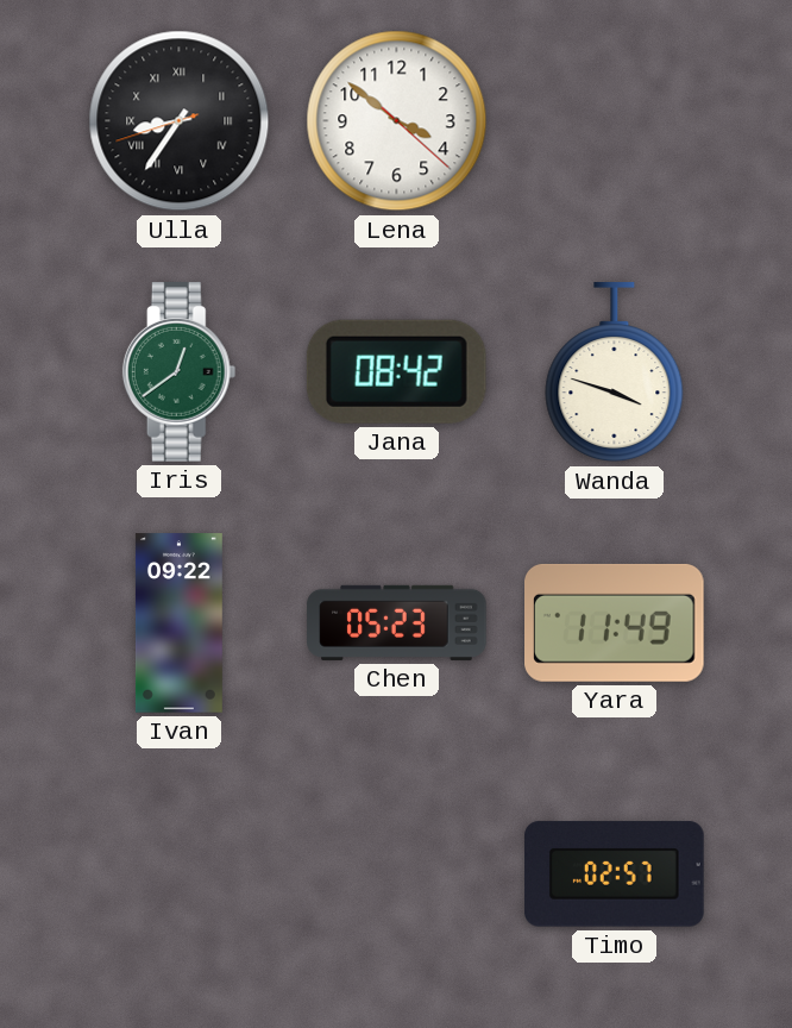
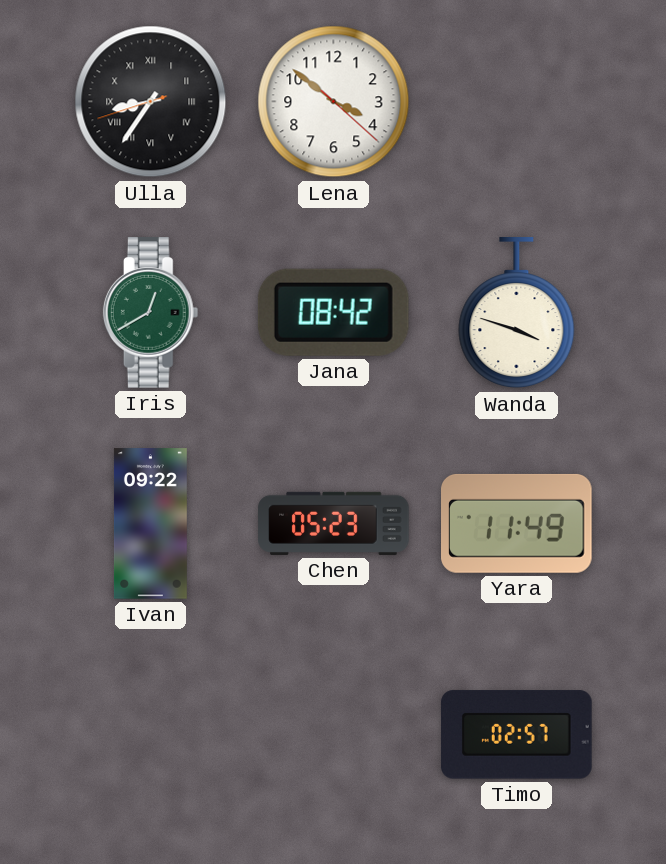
Iris: 12:39 -> 12:40
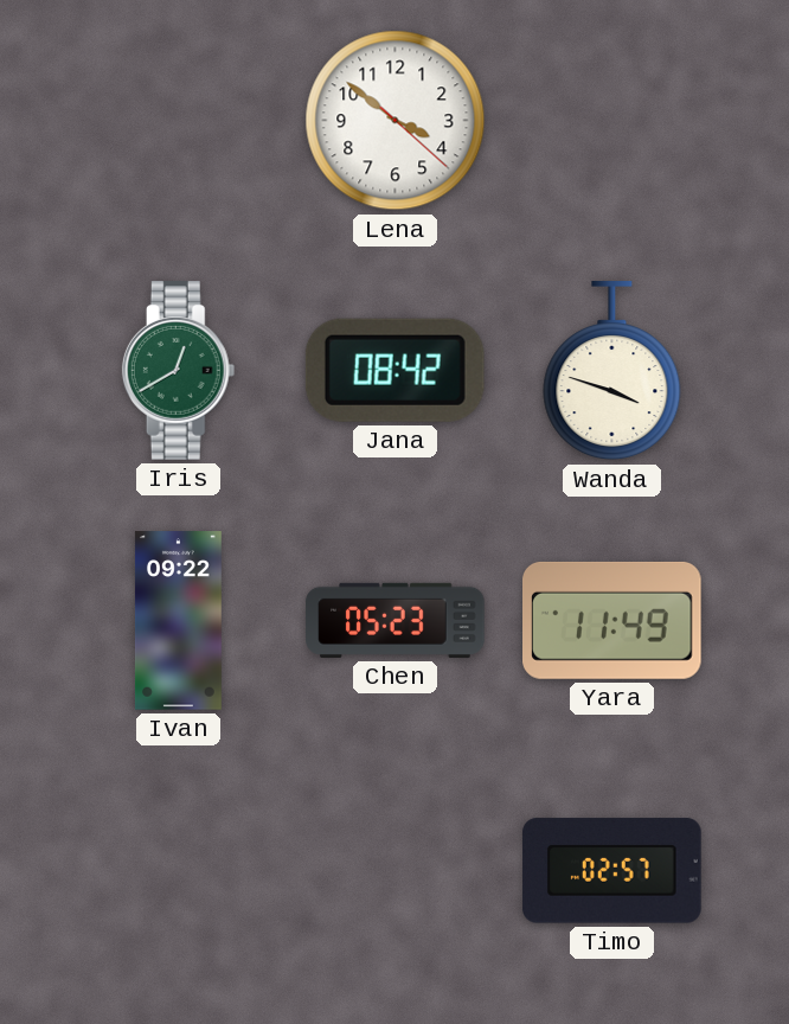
Ulla: 8:35 -> none
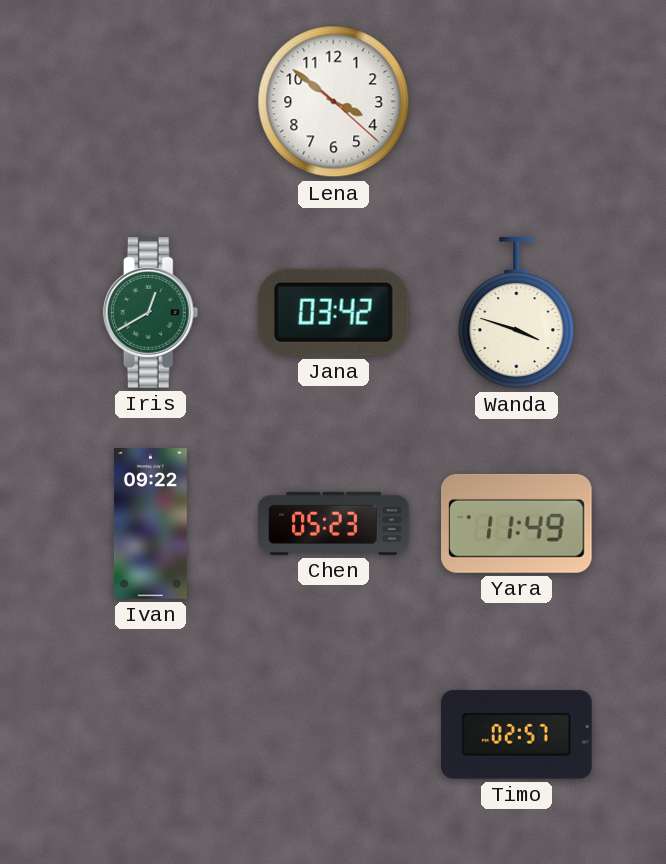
Jana: 08:42 -> 03:42
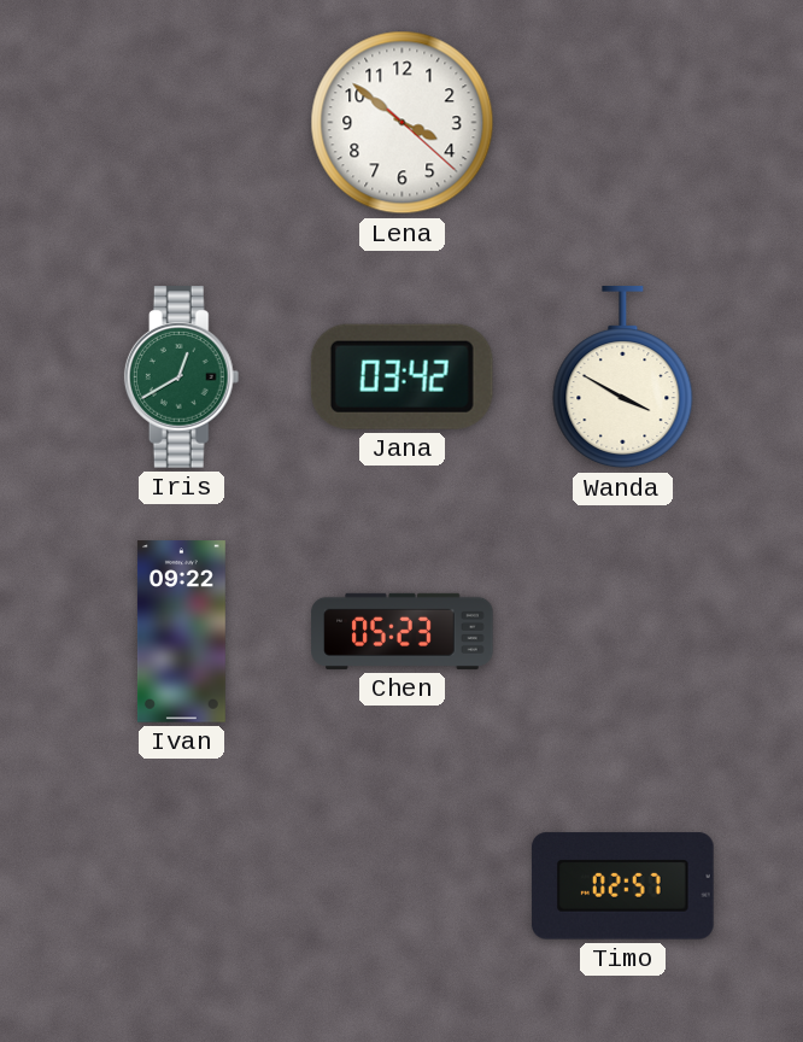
Wanda: 3:48 -> 3:50
Yara: 11:49 -> none
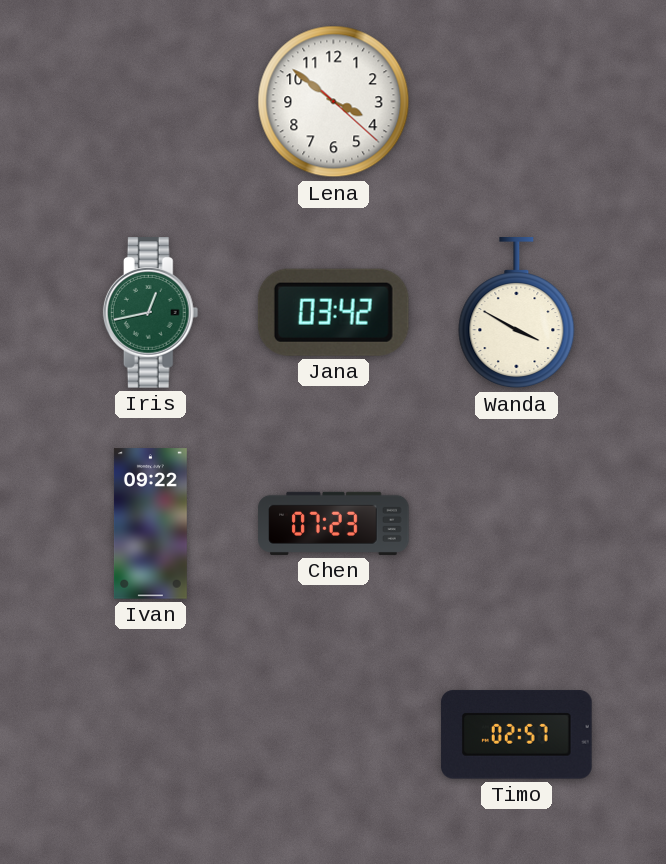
Iris: 12:40 -> 12:43
Chen: 05:23 -> 07:23
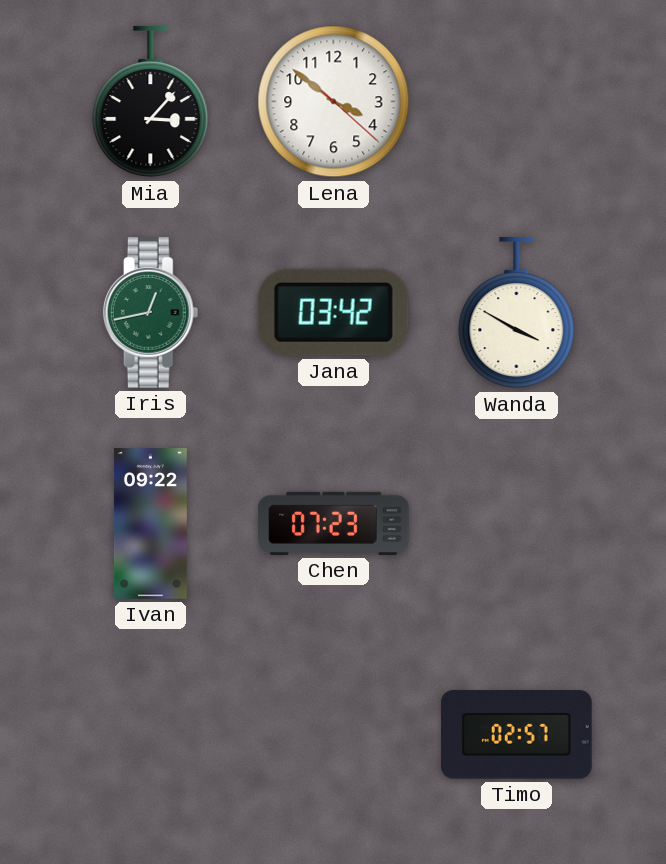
Mia: none -> 3:07
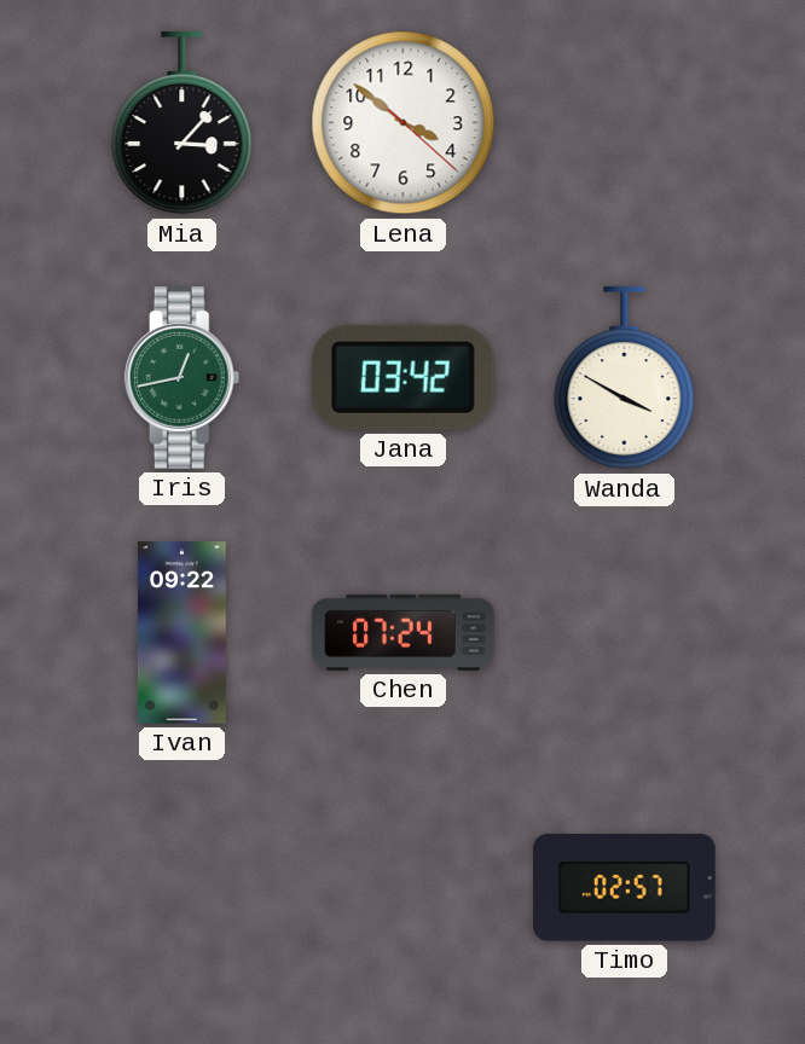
Chen: 07:23 -> 07:24
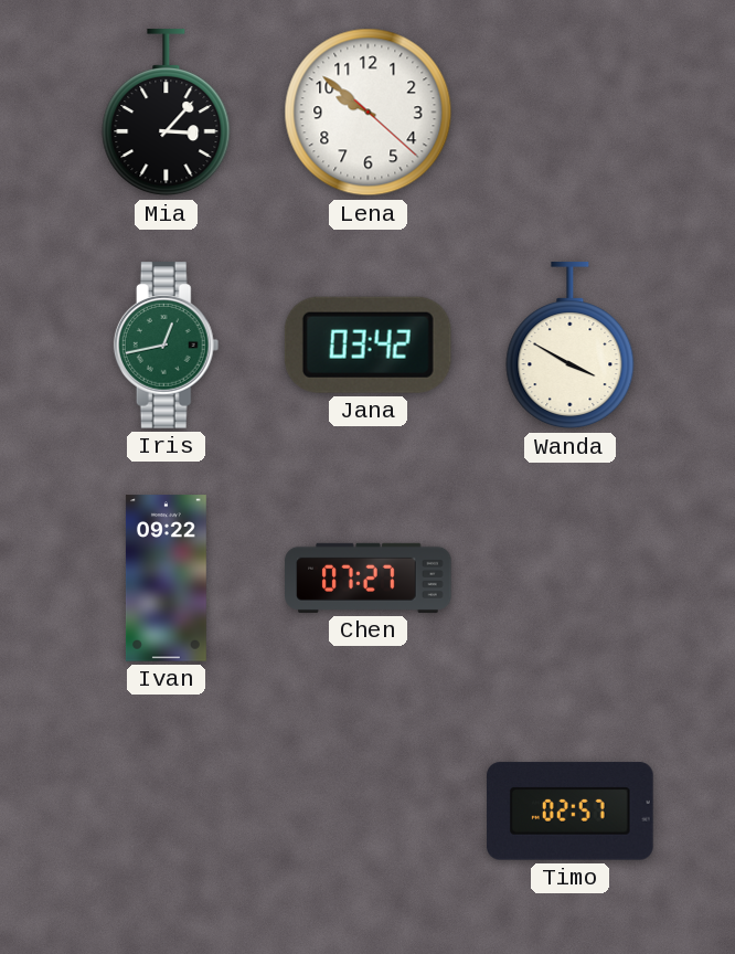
Lena: 3:51 -> 9:51
Chen: 07:24 -> 07:27
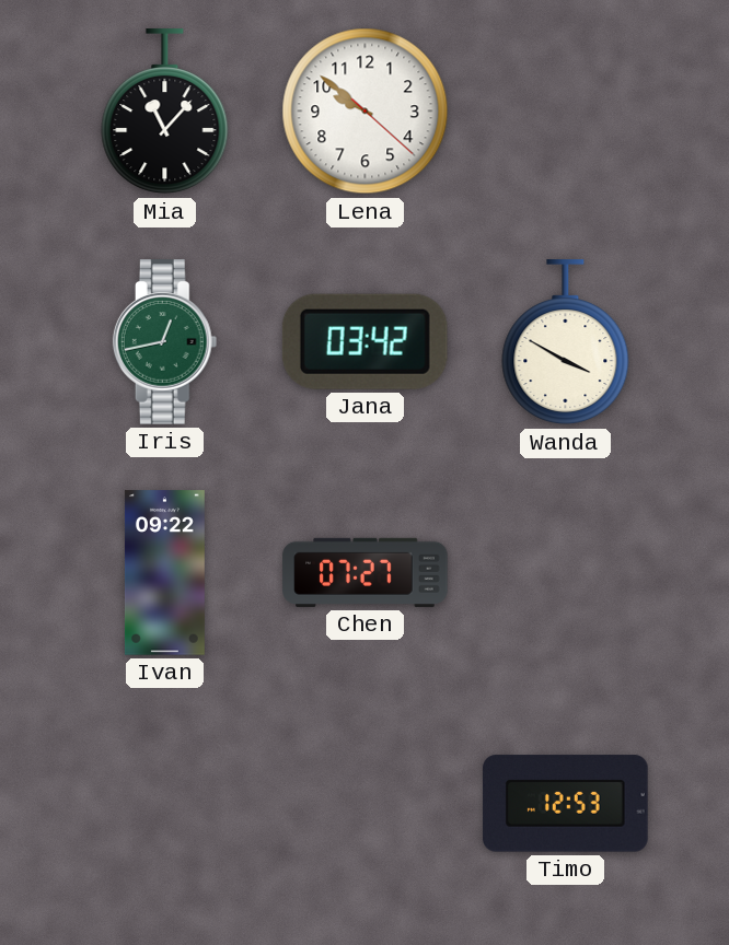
Mia: 3:07 -> 11:07
Timo: 02:57 -> 12:53
